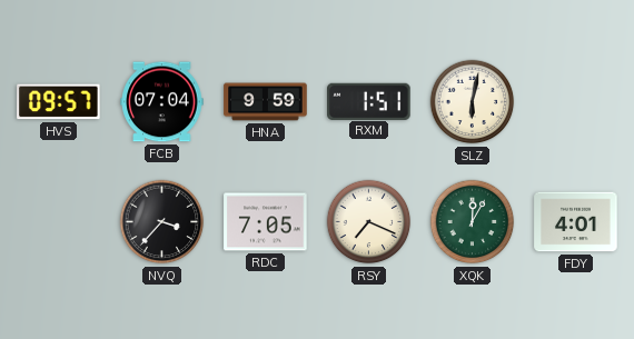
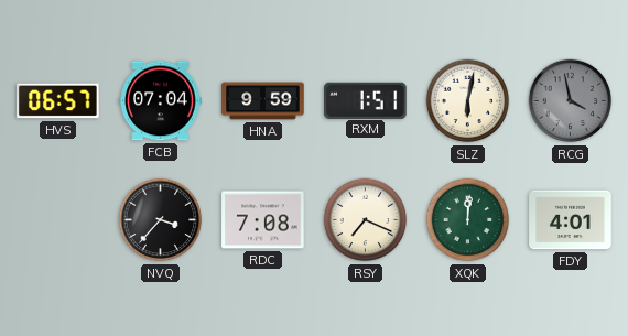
HVS: 09:57 -> 06:57
RCG: none -> 3:58
RDC: 7:05 -> 7:08
XQK: 12:05 -> 12:01
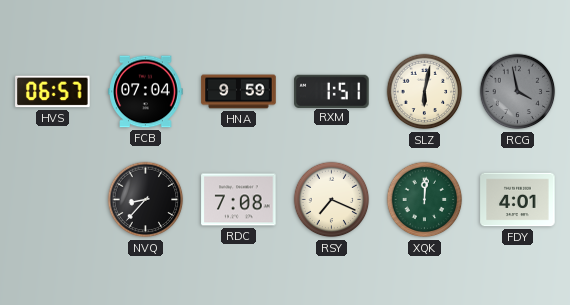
NVQ: 3:37 -> 8:37
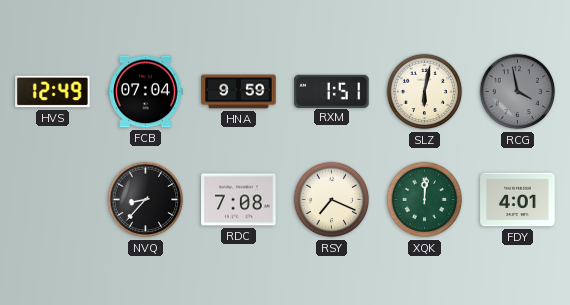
HVS: 06:57 -> 12:49
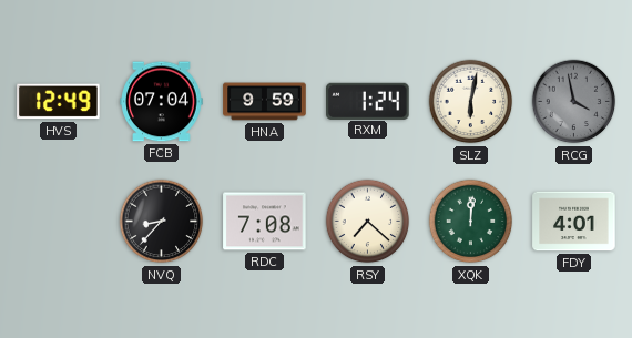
RXM: 1:51 -> 1:24
RSY: 7:19 -> 7:22
